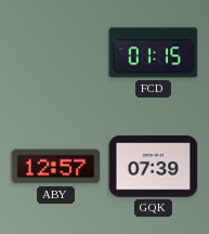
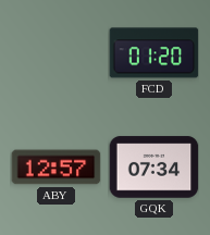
FCD: 01:15 -> 01:20
GQK: 07:39 -> 07:34
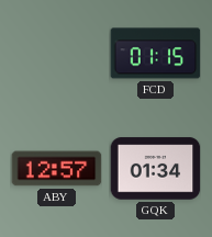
FCD: 01:20 -> 01:15
GQK: 07:34 -> 01:34
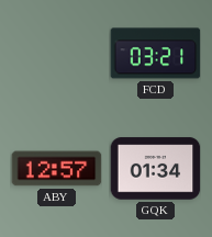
FCD: 01:15 -> 03:21
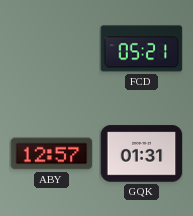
FCD: 03:21 -> 05:21
GQK: 01:34 -> 01:31
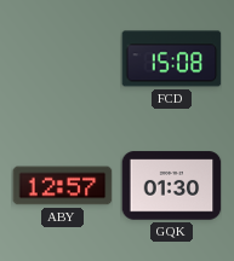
FCD: 05:21 -> 15:08
GQK: 01:31 -> 01:30
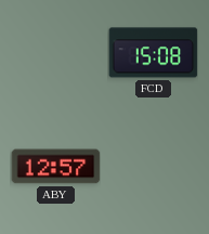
GQK: 01:30 -> none
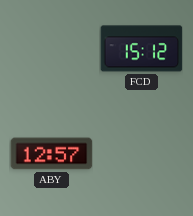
FCD: 15:08 -> 15:12
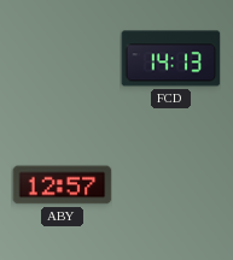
FCD: 15:12 -> 14:13
